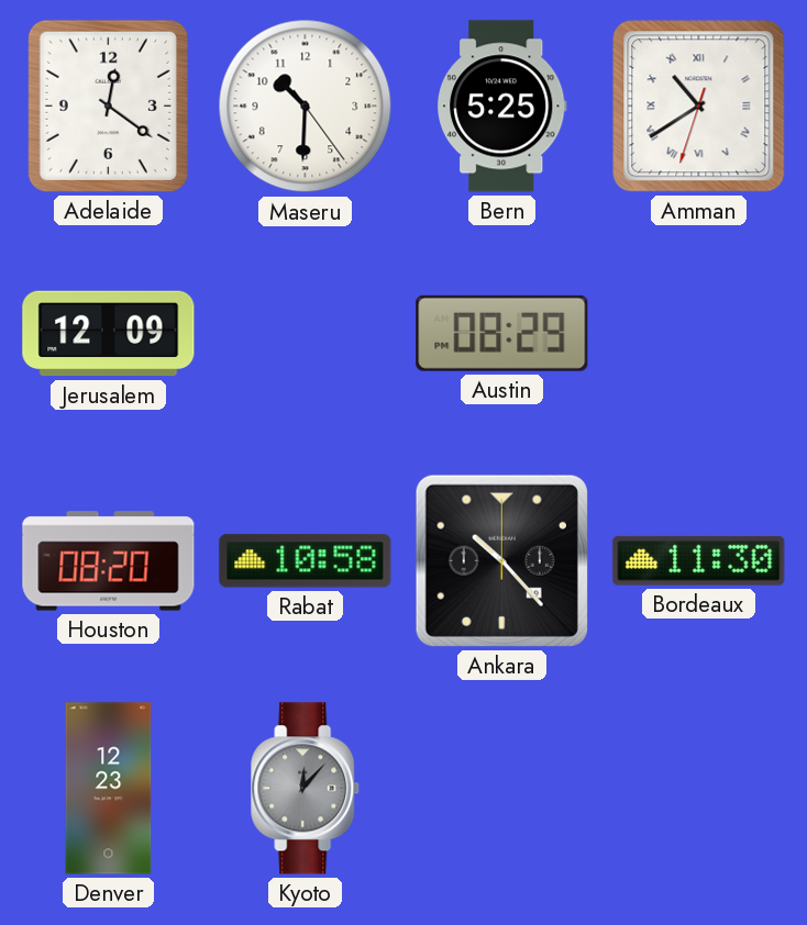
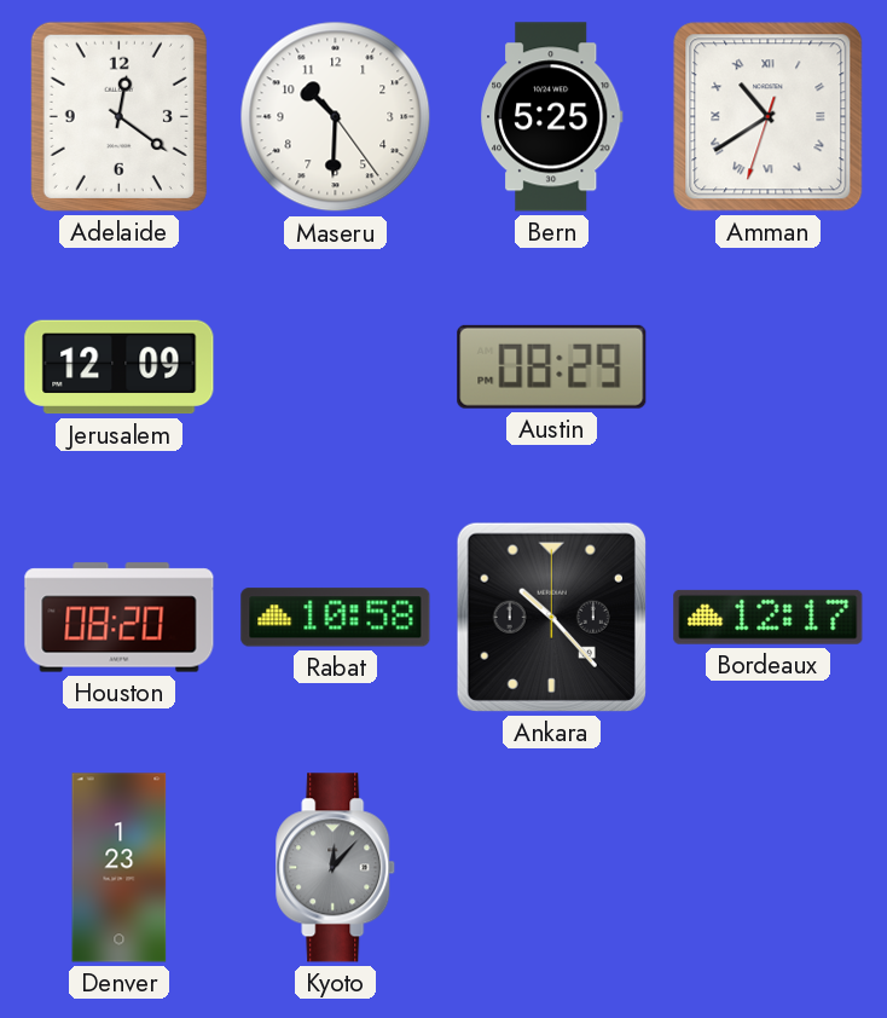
Bordeaux: 11:30 -> 12:17
Denver: 12:23 -> 1:23
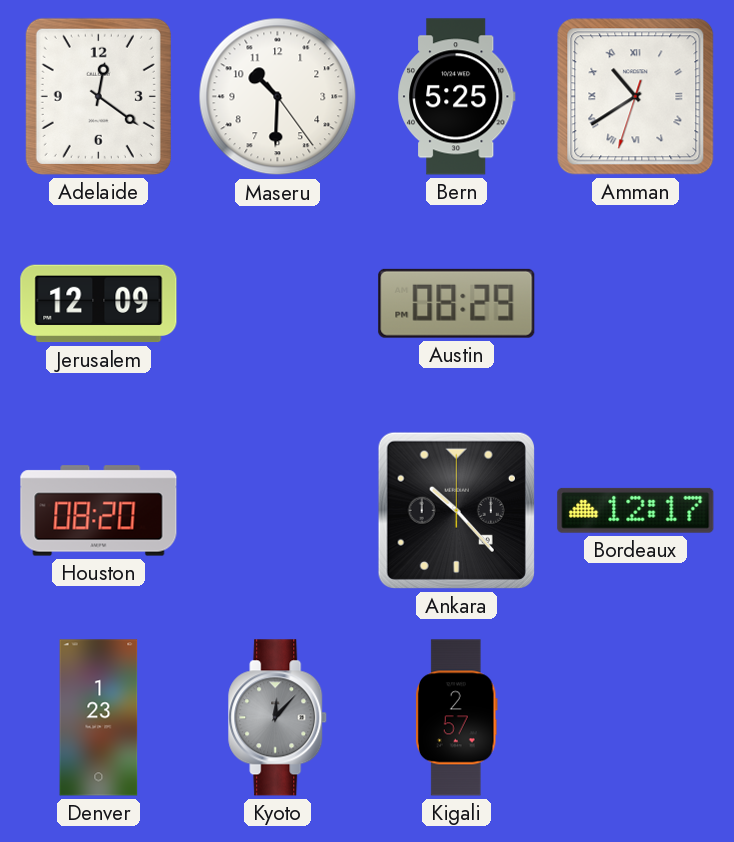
Rabat: 10:58 -> none
Kigali: none -> 2:57
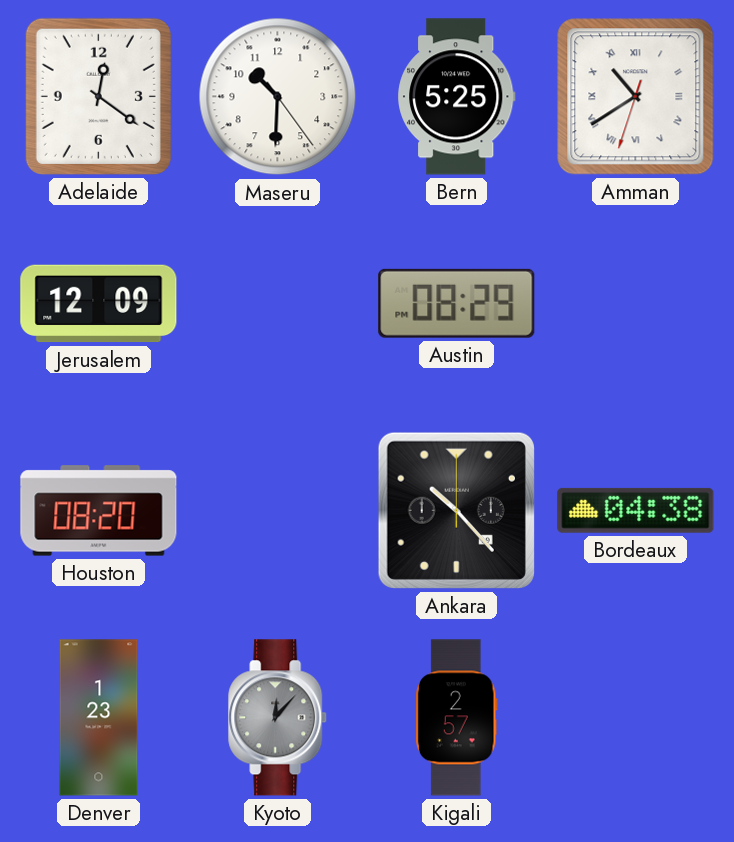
Bordeaux: 12:17 -> 04:38
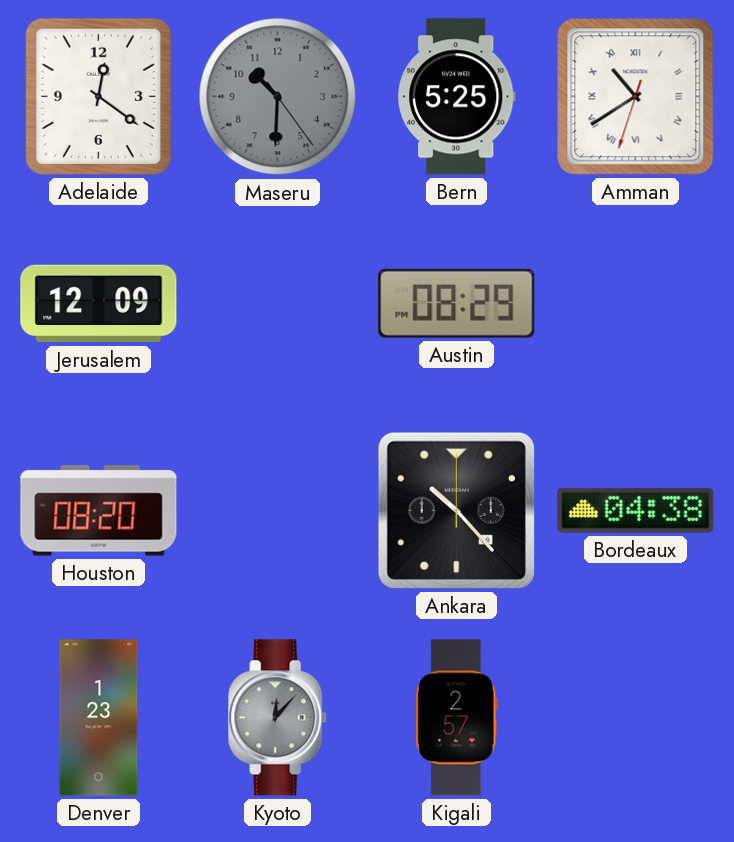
Maseru dial: white -> grey
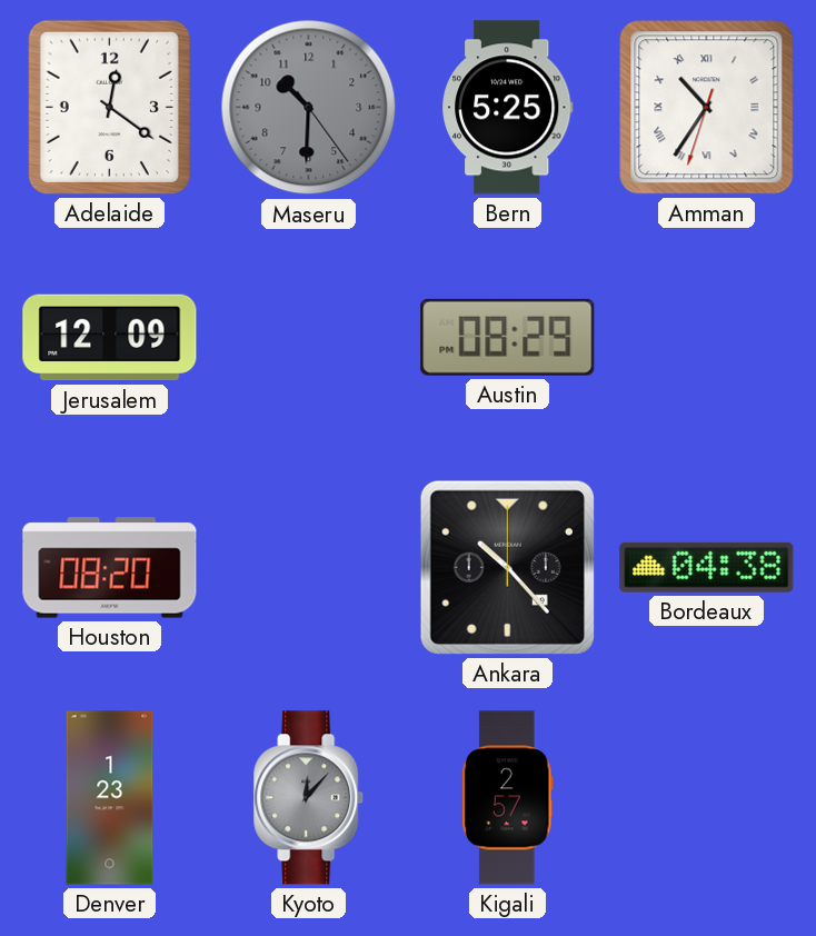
Amman: 10:39 -> 10:35
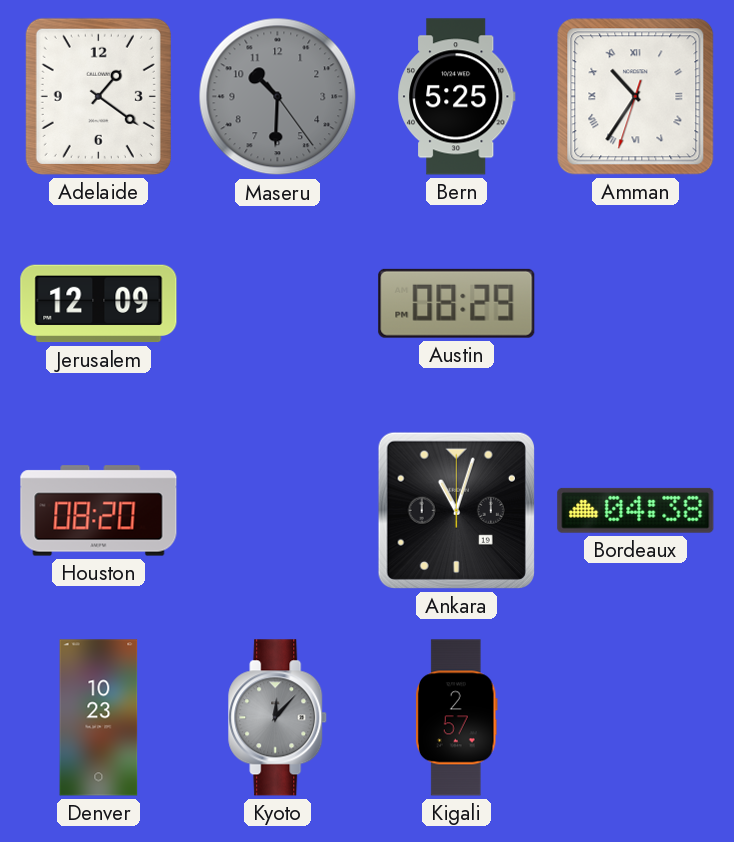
Adelaide: 12:21 -> 1:21
Ankara: 10:23 -> 11:03
Denver: 1:23 -> 10:23
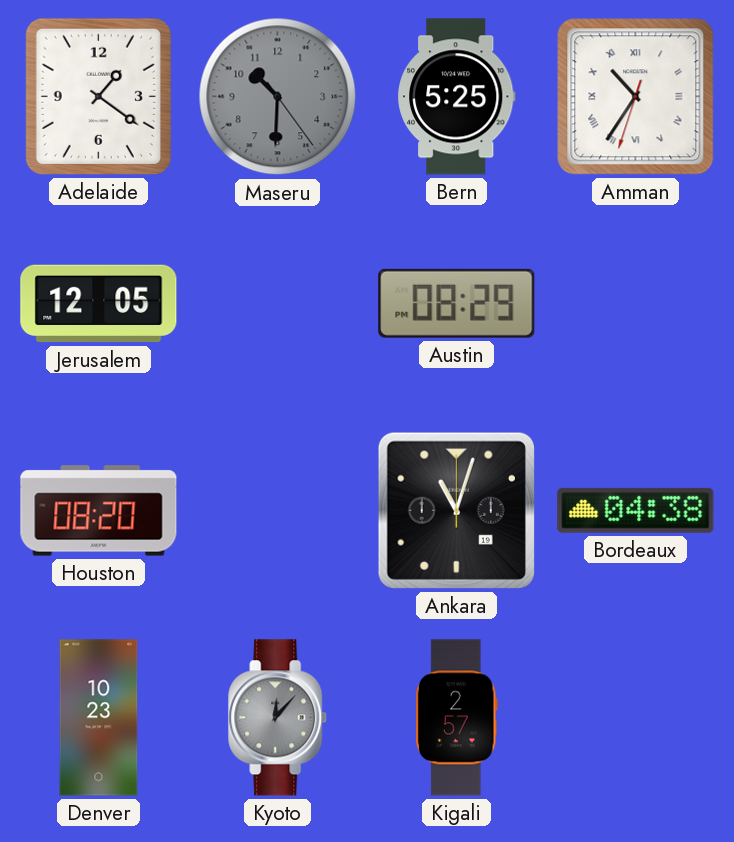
Jerusalem: 12:09 -> 12:05
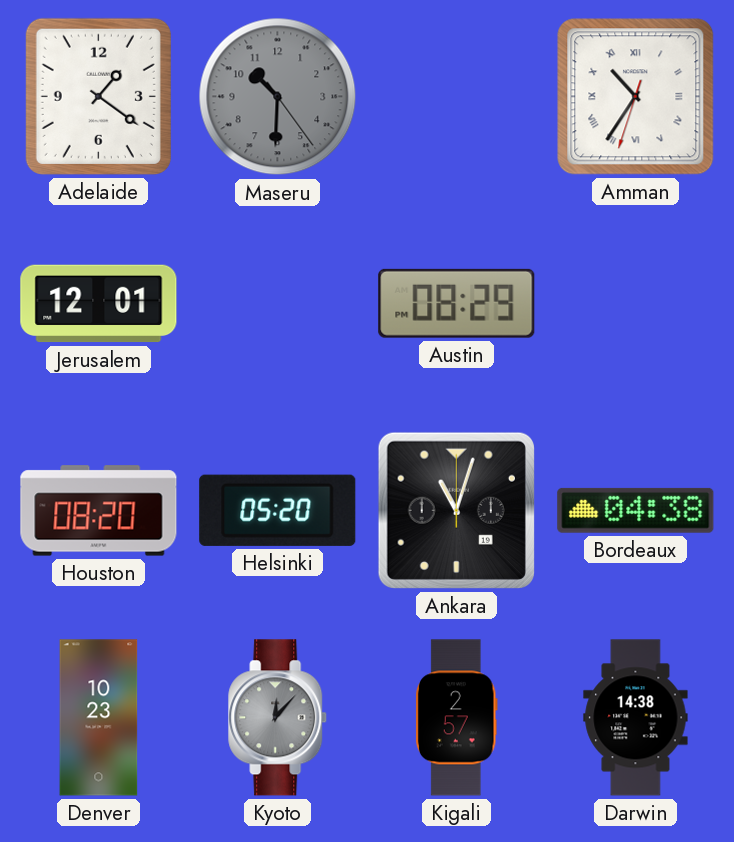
Bern: 5:25 -> none
Jerusalem: 12:05 -> 12:01
Helsinki: none -> 05:20
Darwin: none -> 14:38
